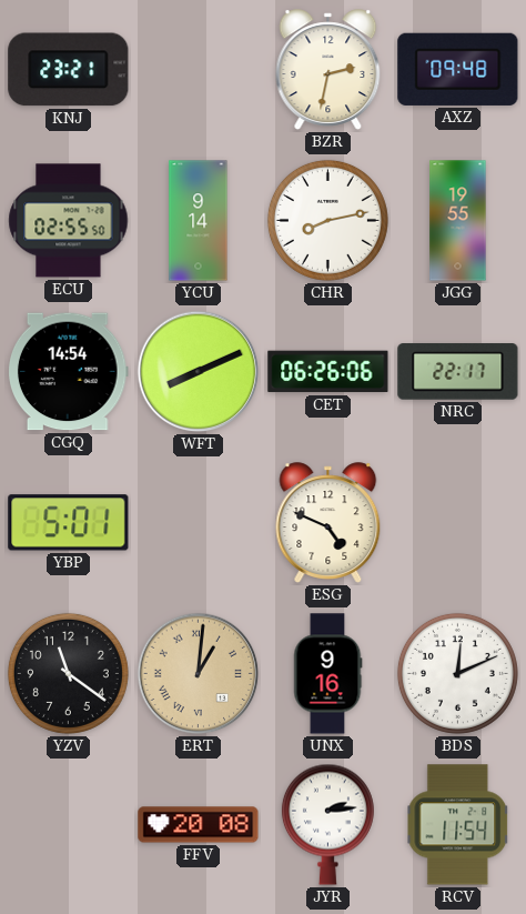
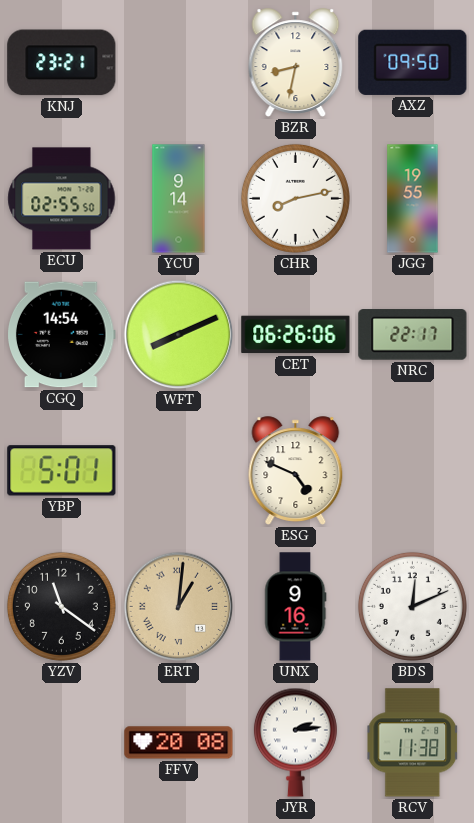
BZR: 2:32 -> 8:32
AXZ: 09:48 -> 09:50
RCV: 11:54 -> 11:38
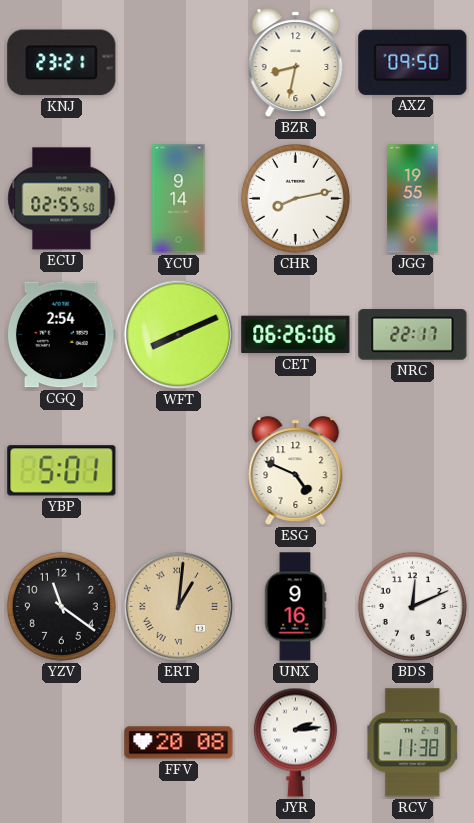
CGQ: 14:54 -> 2:54
